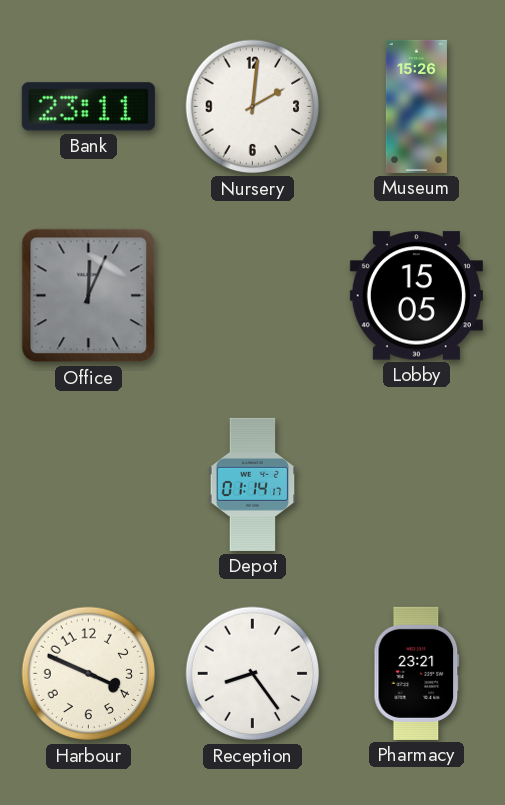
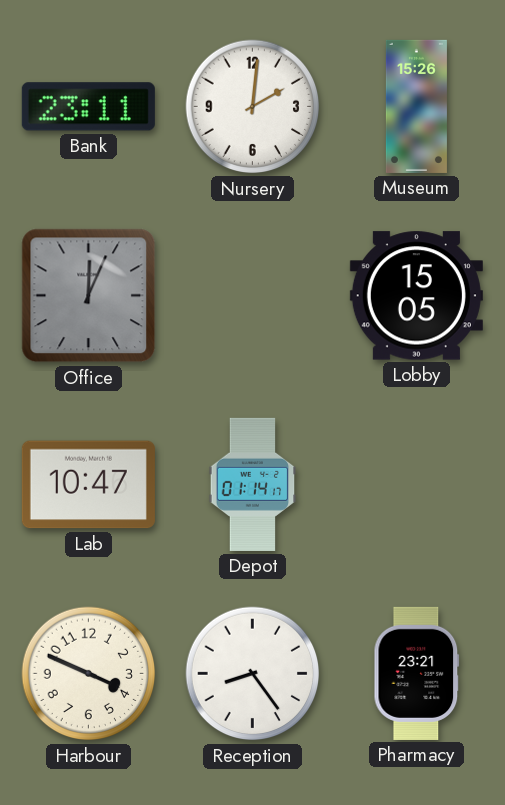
Lab: none -> 10:47
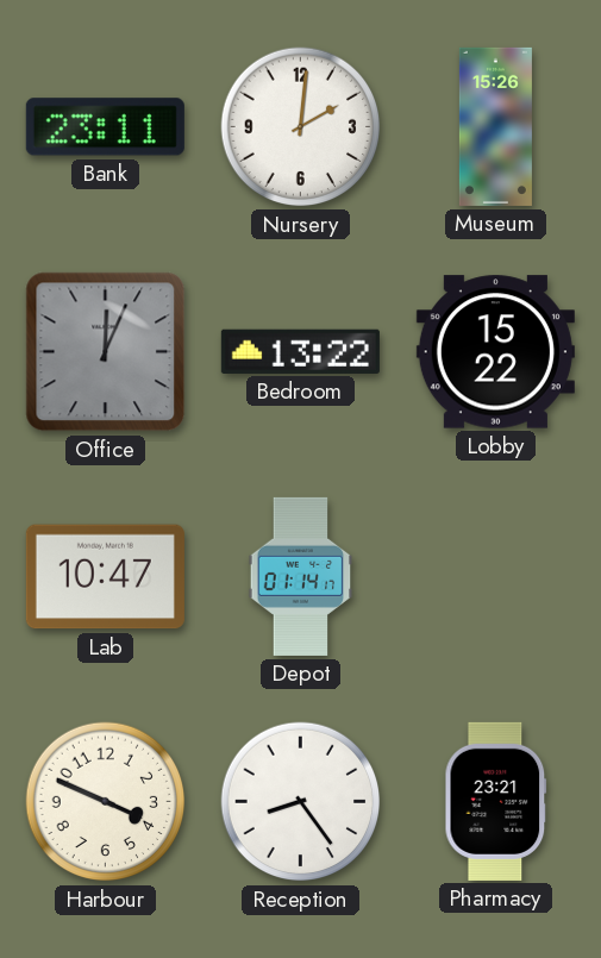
Bedroom: none -> 13:22
Lobby: 15:05 -> 15:22
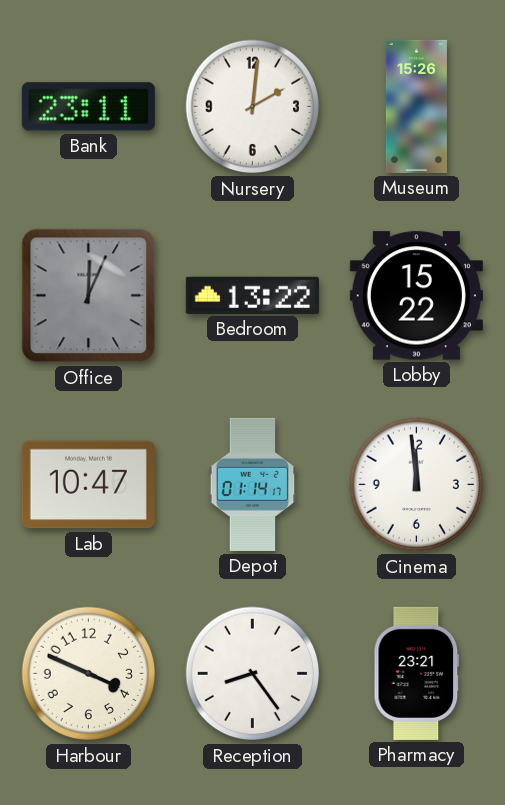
Cinema: none -> 11:59
